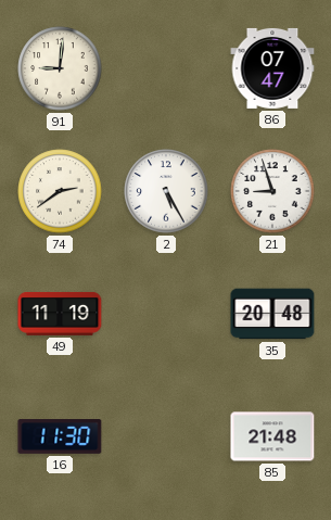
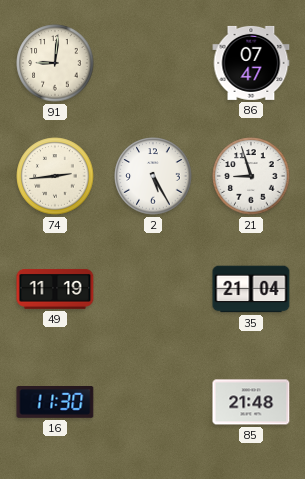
74: 2:39 -> 2:44
35: 20:48 -> 21:04
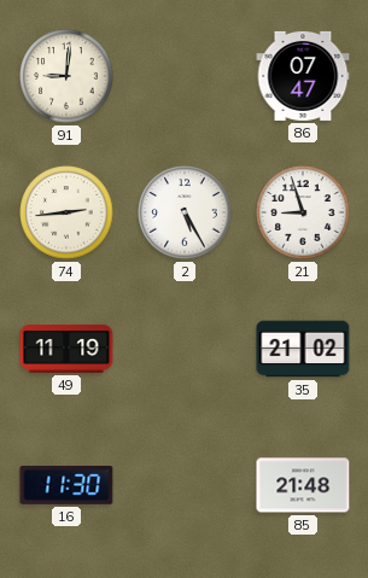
35: 21:04 -> 21:02
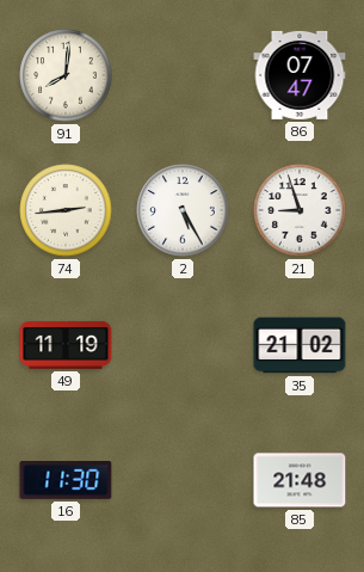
91: 9:01 -> 8:01
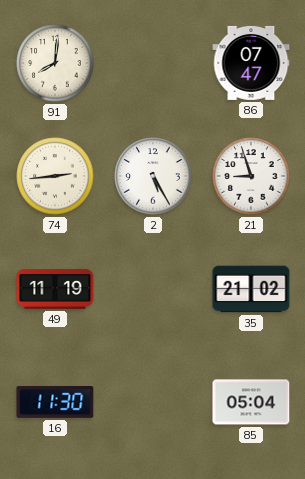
85: 21:48 -> 05:04
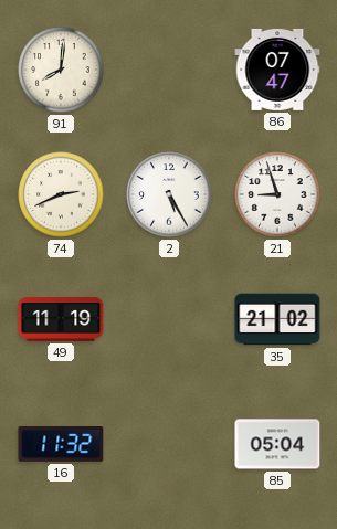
74: 2:44 -> 2:41
16: 11:30 -> 11:32
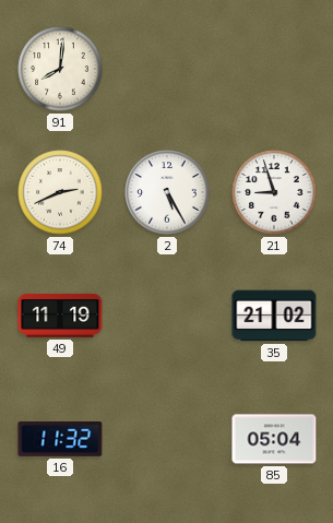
86: 07:47 -> none
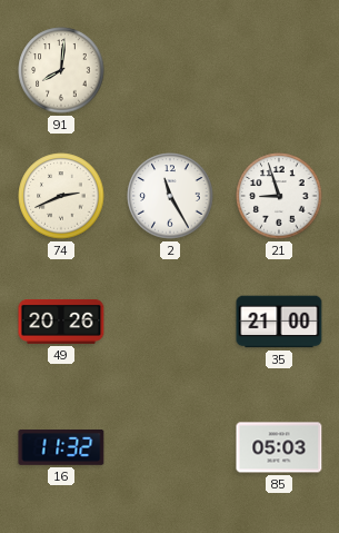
2: 5:25 -> 11:25
49: 11:19 -> 20:26
35: 21:02 -> 21:00
85: 05:04 -> 05:03
